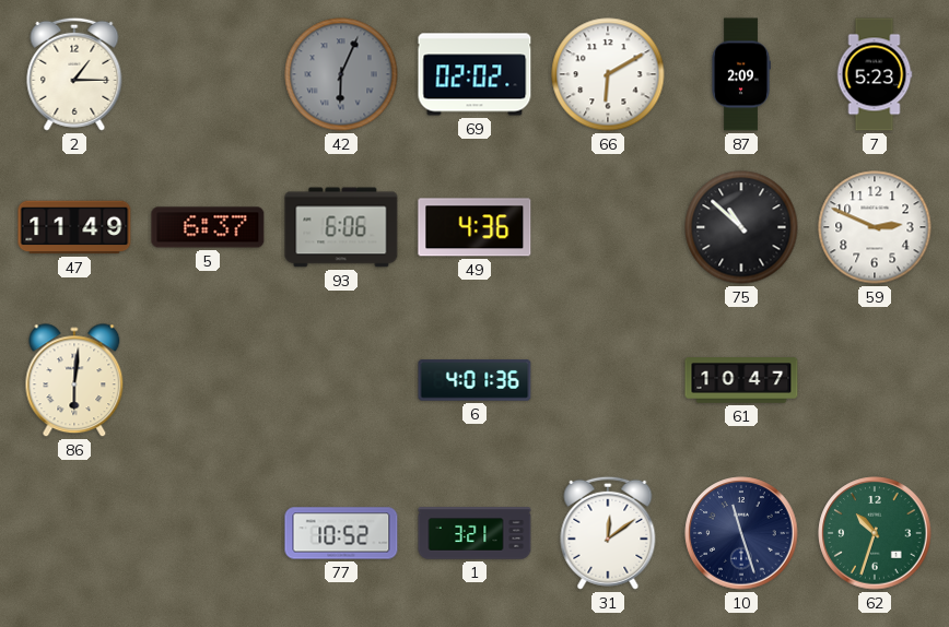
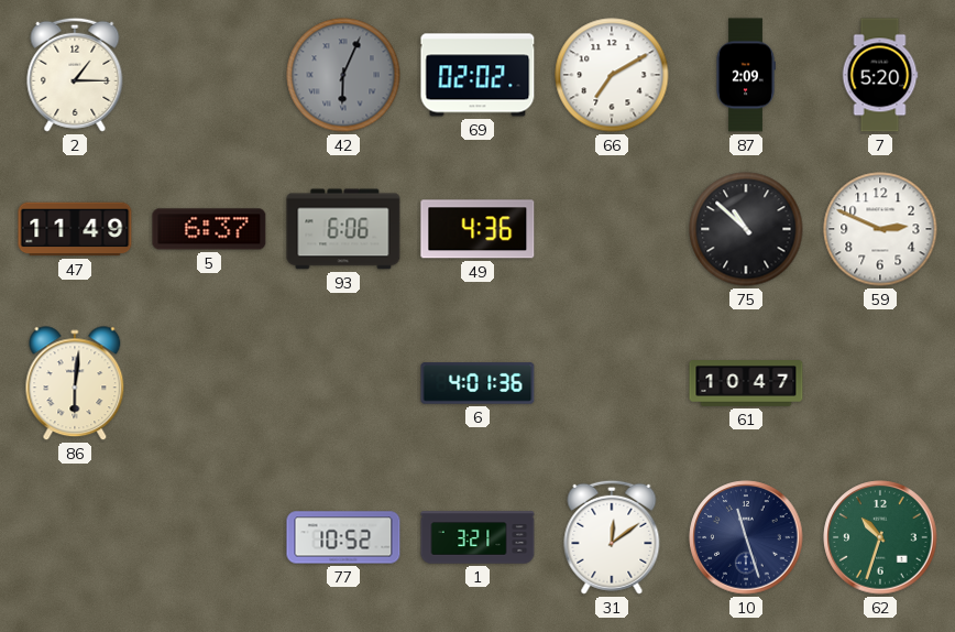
66: 6:10 -> 7:10
7: 5:23 -> 5:20
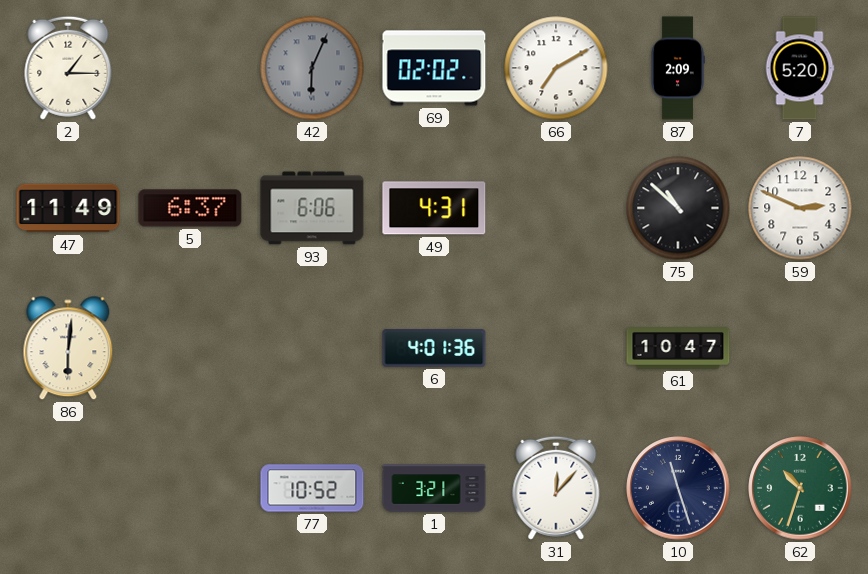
49: 4:36 -> 4:31
31: 12:09 -> 12:07
